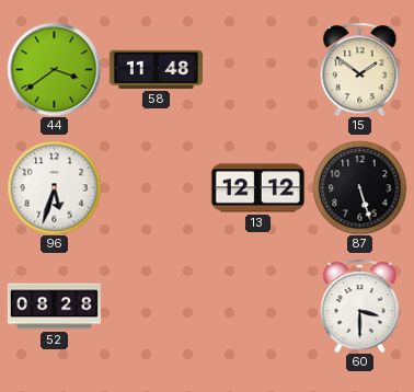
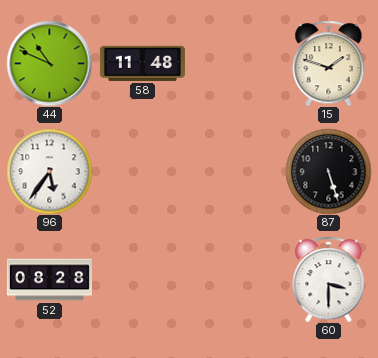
44: 3:39 -> 10:49
15: 1:51 -> 1:48
96: 5:33 -> 5:36
13: 12:12 -> none
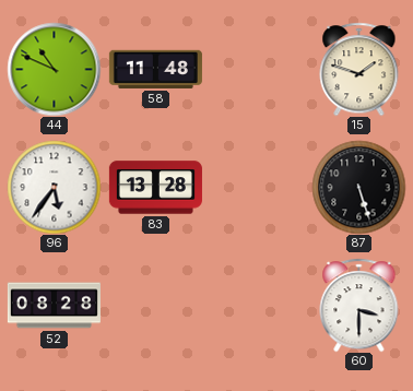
83: none -> 13:28
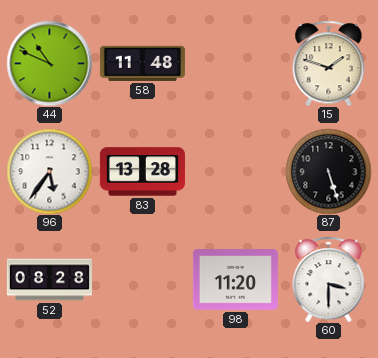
98: none -> 11:20
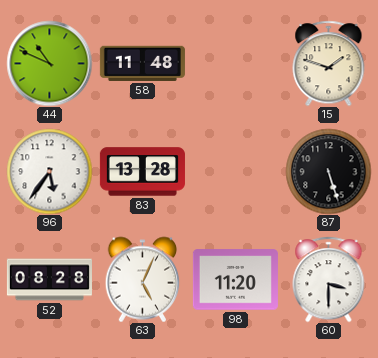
63: none -> 5:04
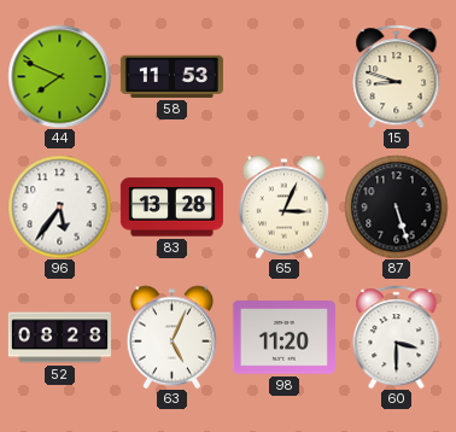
44: 10:49 -> 7:49
58: 11:48 -> 11:53
15: 1:48 -> 8:48
65: none -> 3:04
